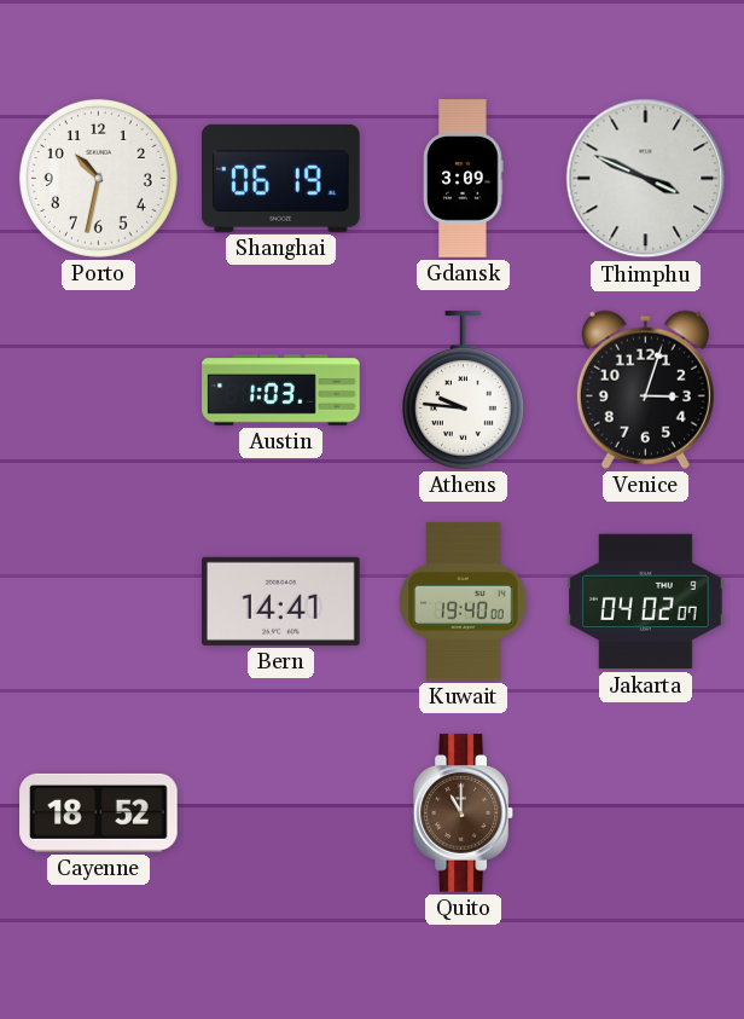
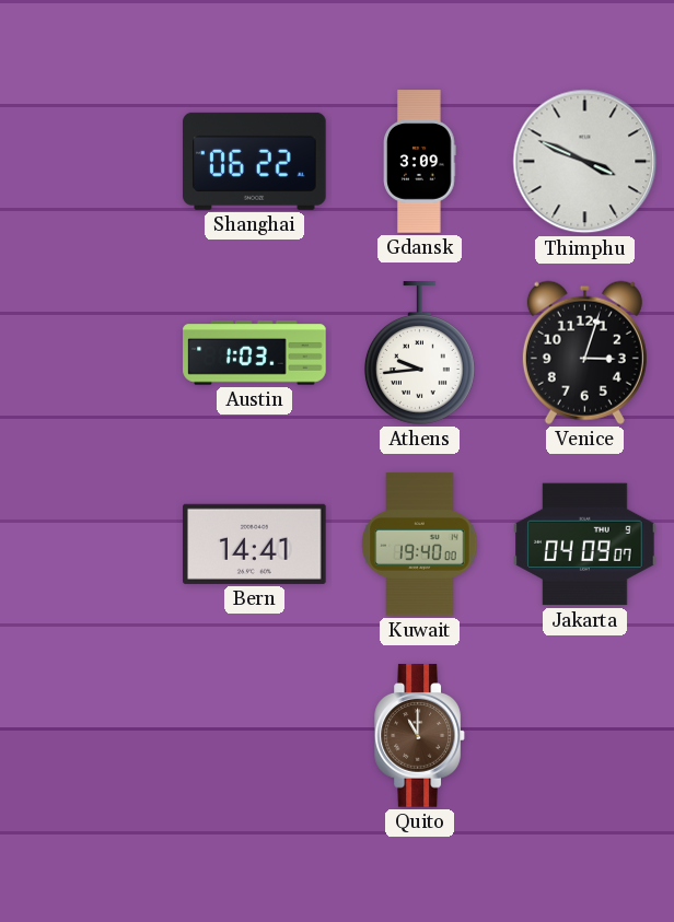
Porto: 10:32 -> none
Shanghai: 06:19 -> 06:22
Athens: 9:46 -> 9:44
Jakarta: 04:02 -> 04:09
Cayenne: 18:52 -> none
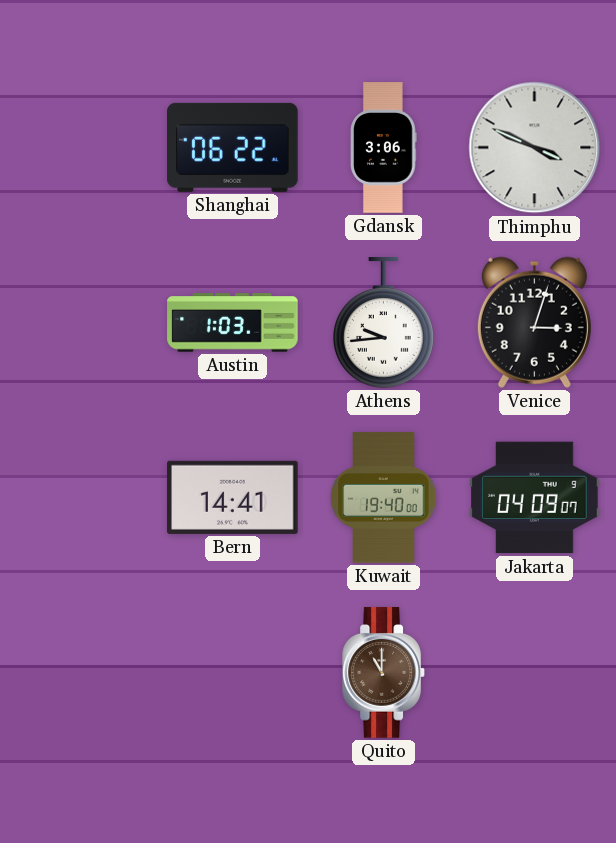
Gdansk: 3:09 -> 3:06
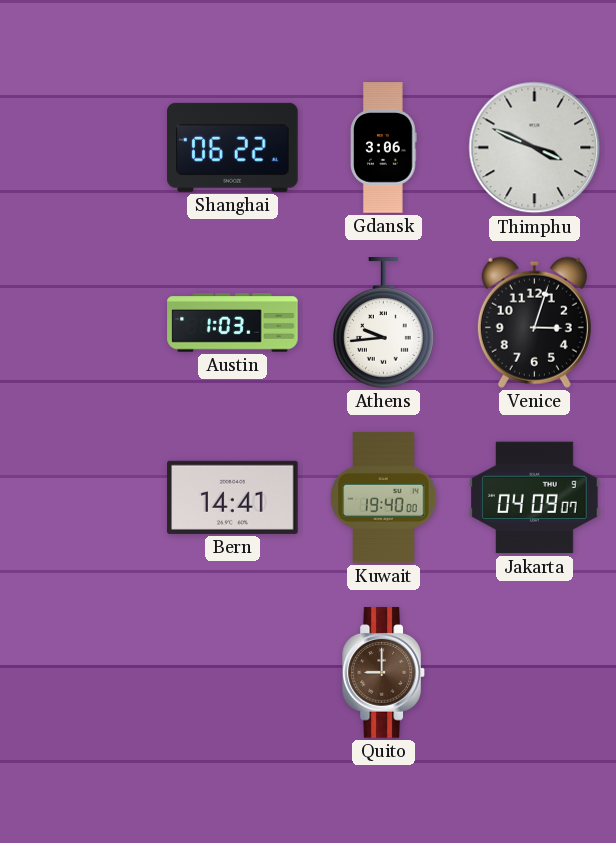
Quito: 11:00 -> 9:00
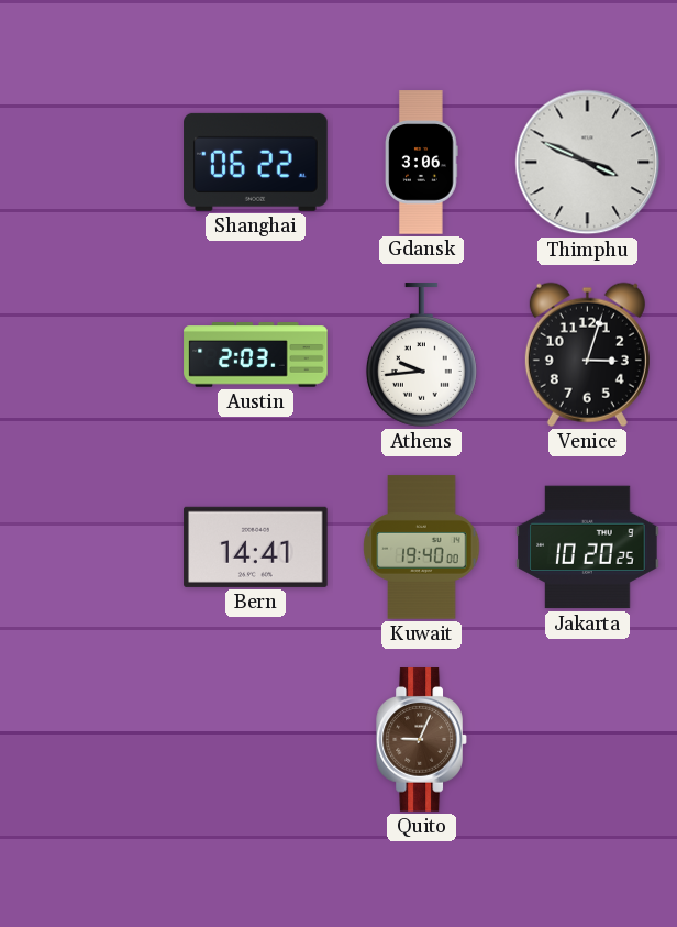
Austin: 1:03 -> 2:03
Jakarta: 04:09 -> 10:20
Quito: 9:00 -> 9:04
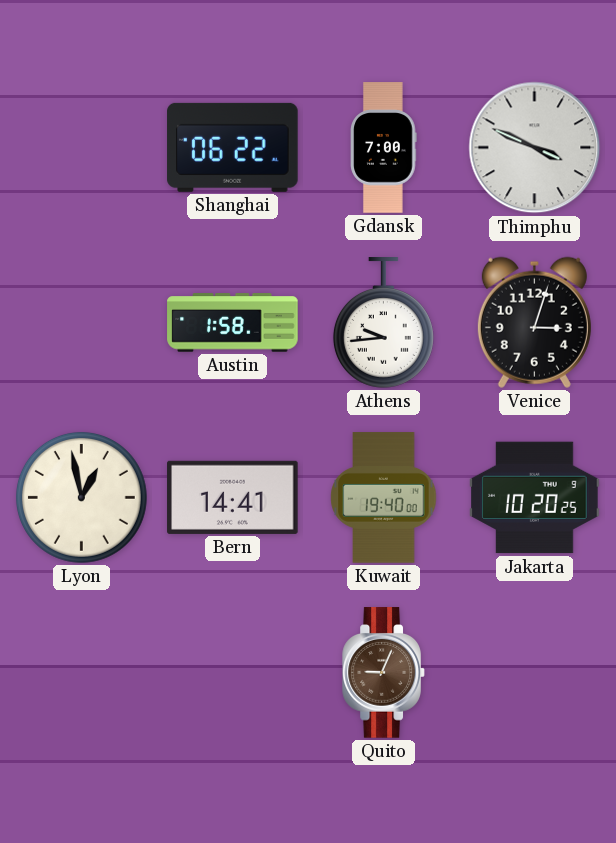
Gdansk: 3:06 -> 7:00
Austin: 2:03 -> 1:58
Lyon: none -> 12:58
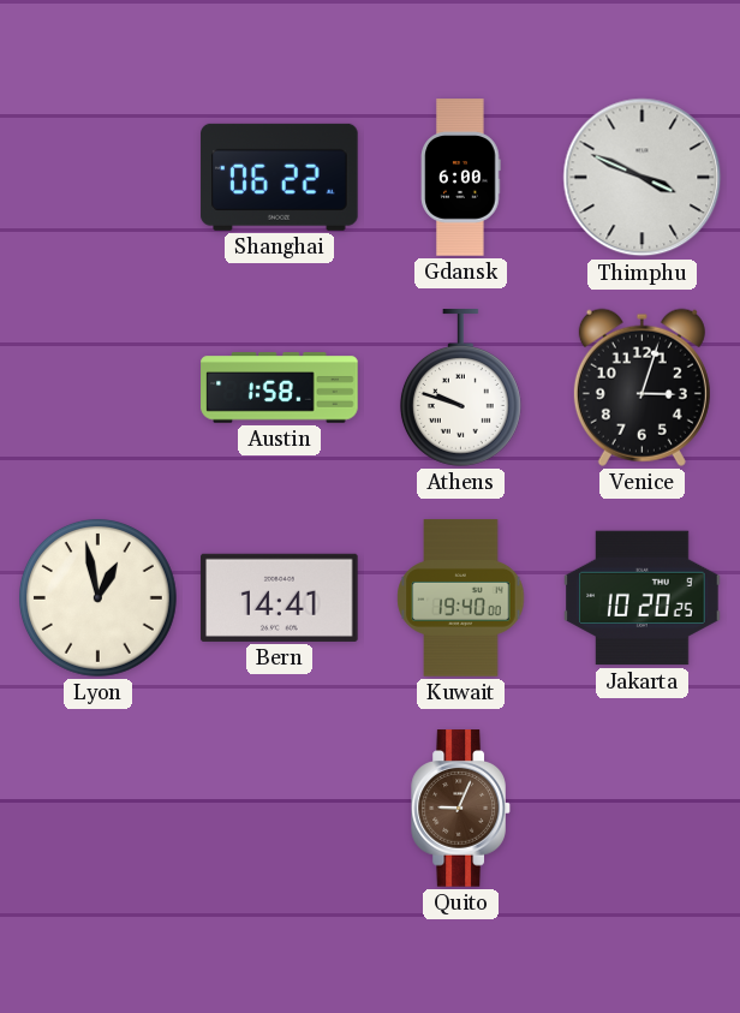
Gdansk: 7:00 -> 6:00
Athens: 9:44 -> 9:48
